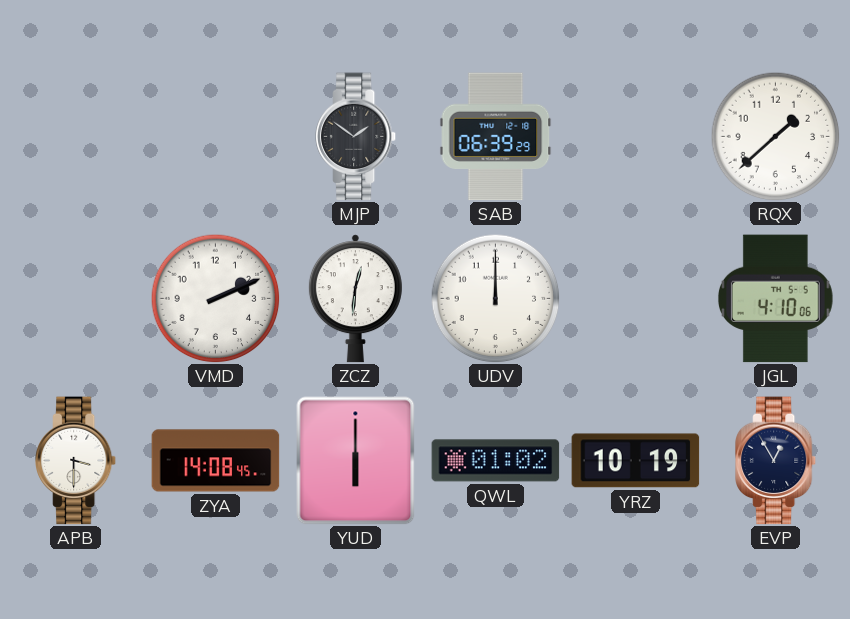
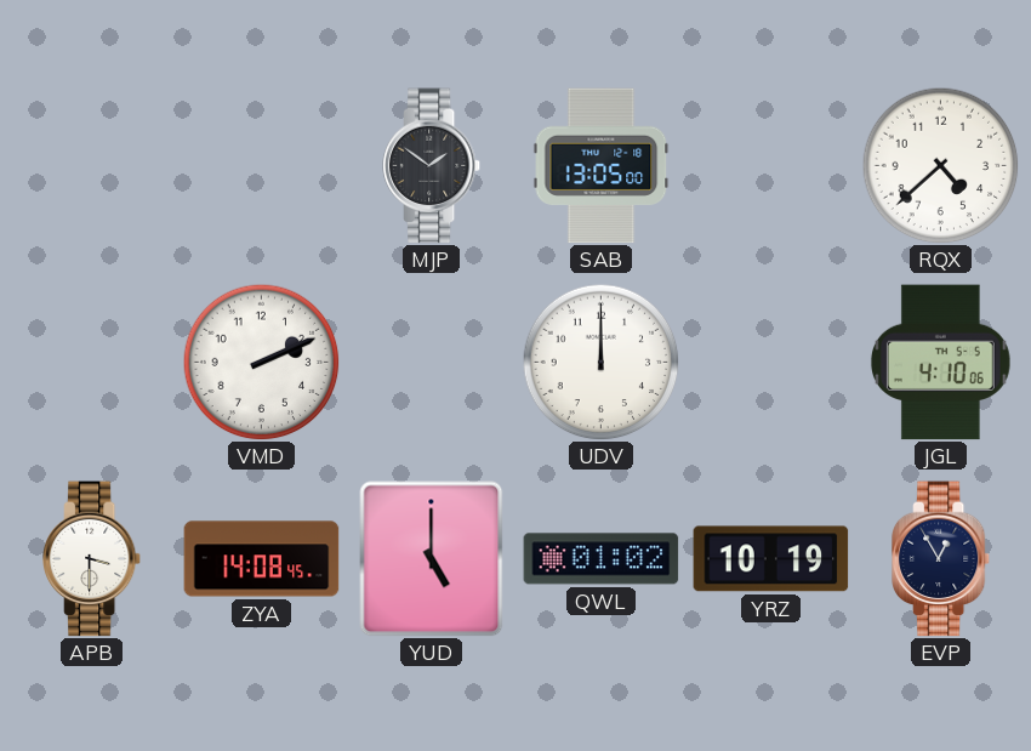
SAB: 06:39 -> 13:05
RQX: 1:38 -> 4:38
ZCZ: 12:31 -> none
YUD: 6:00 -> 5:00
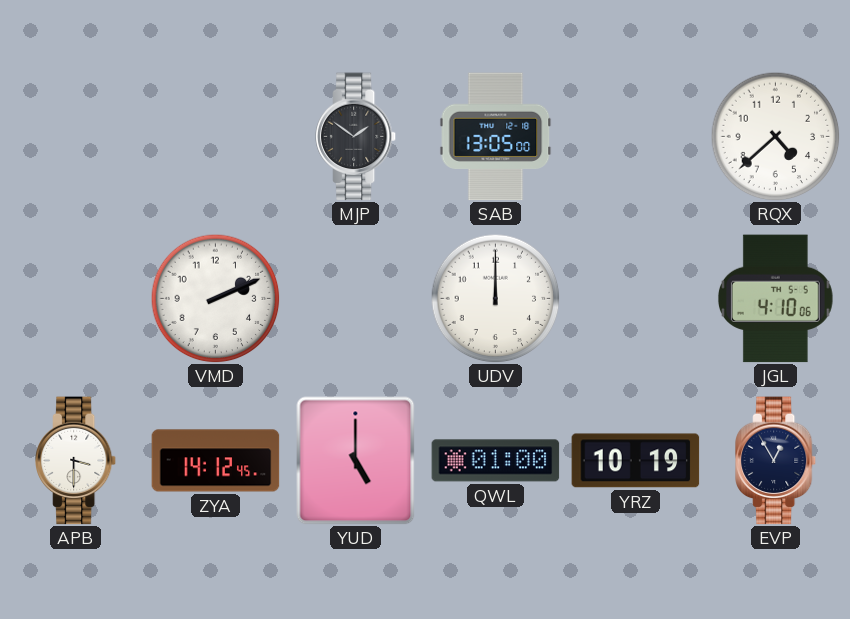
ZYA: 14:08 -> 14:12
QWL: 01:02 -> 01:00
